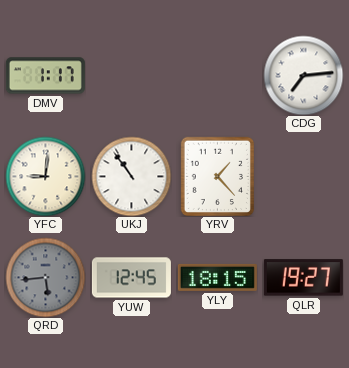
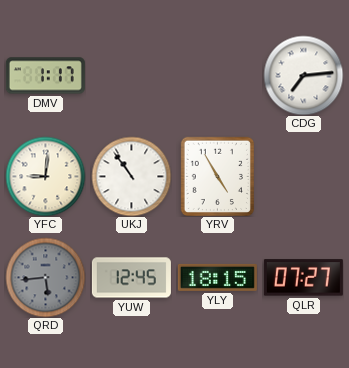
YRV: 1:23 -> 4:55
QLR: 19:27 -> 07:27
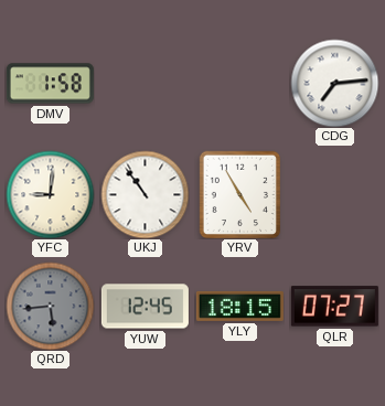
DMV: 1:17 -> 1:58
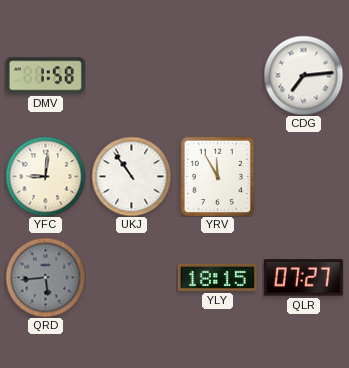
YRV: 4:55 -> 11:55
YUW: 12:45 -> none
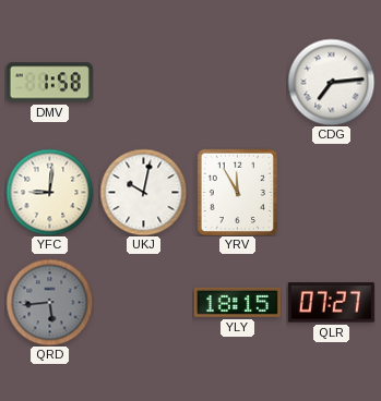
UKJ: 10:54 -> 10:02
